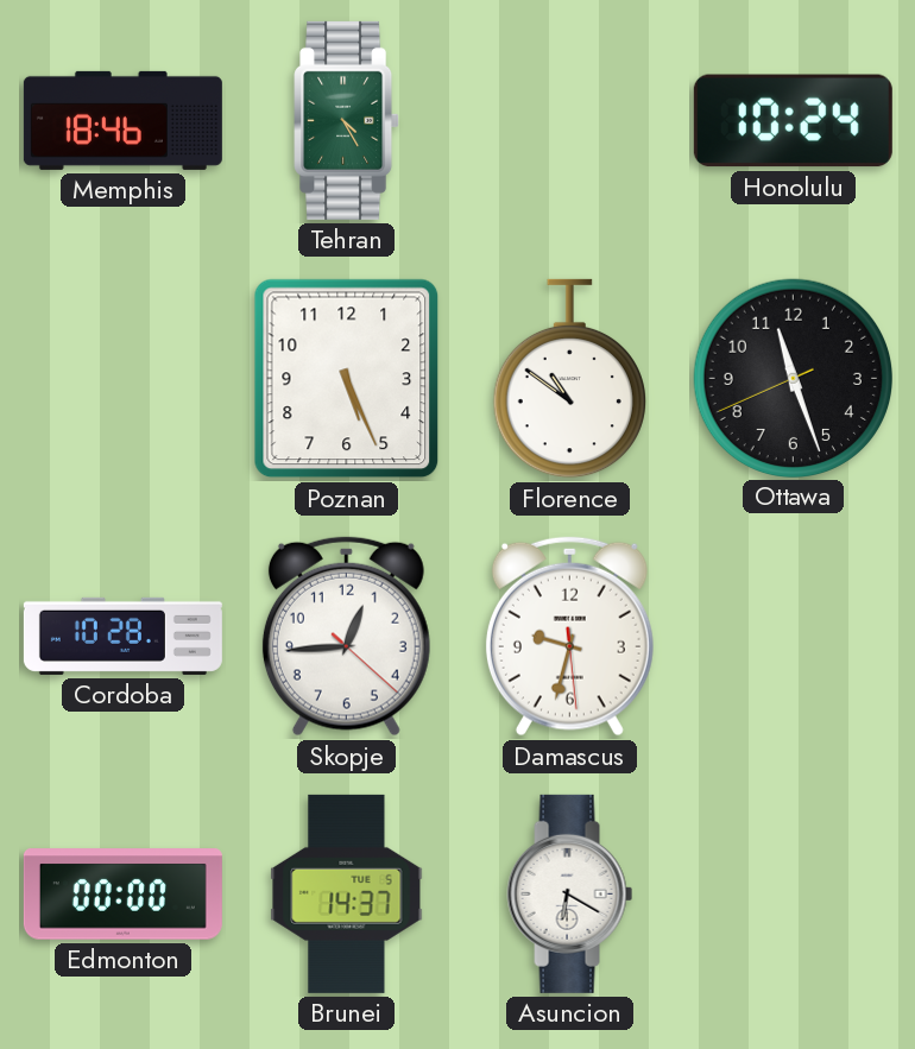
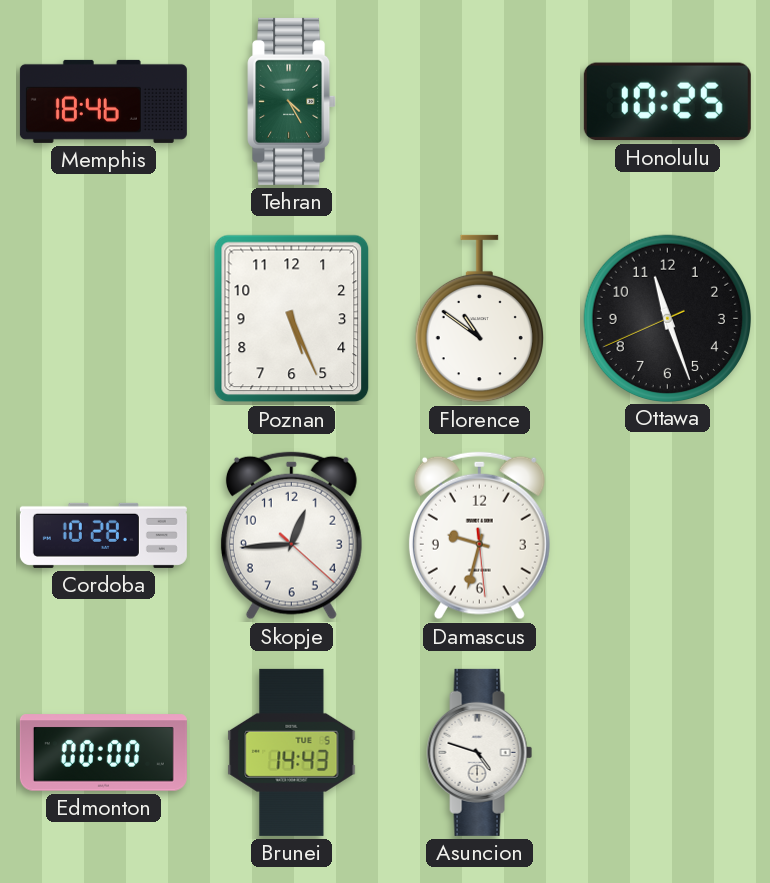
Honolulu: 10:24 -> 10:25
Brunei: 14:37 -> 14:43
Asuncion: 6:20 -> 4:48
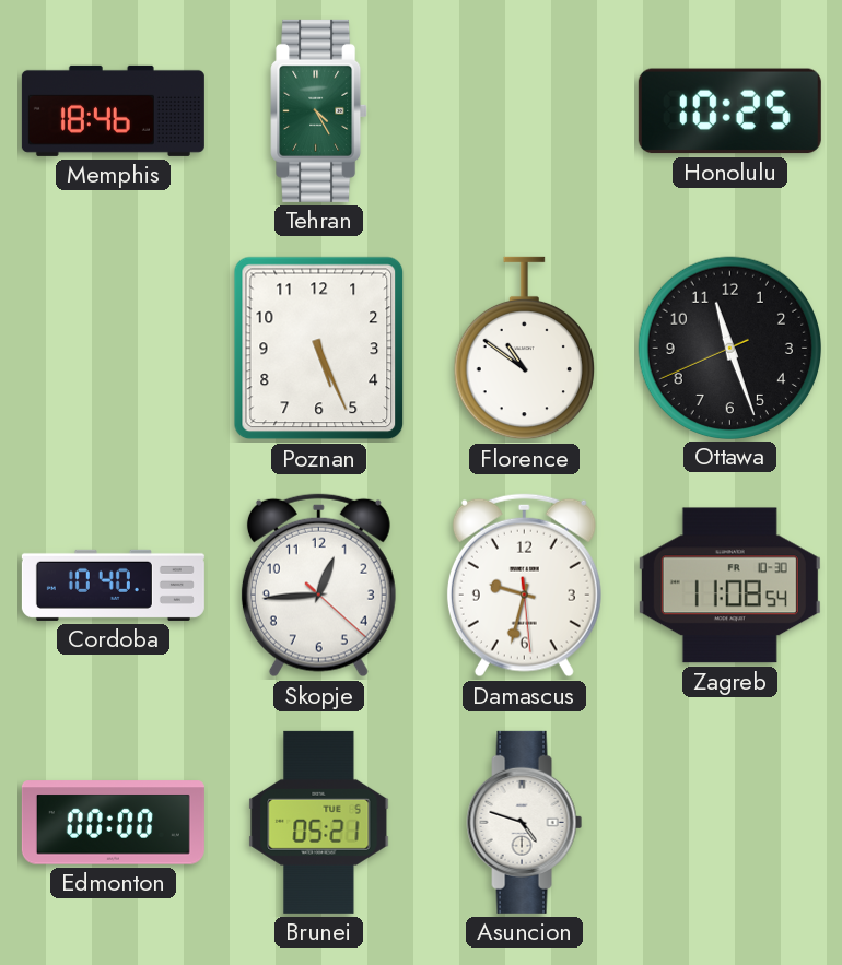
Cordoba: 10:28 -> 10:40
Zagreb: none -> 11:08
Brunei: 14:43 -> 05:21
